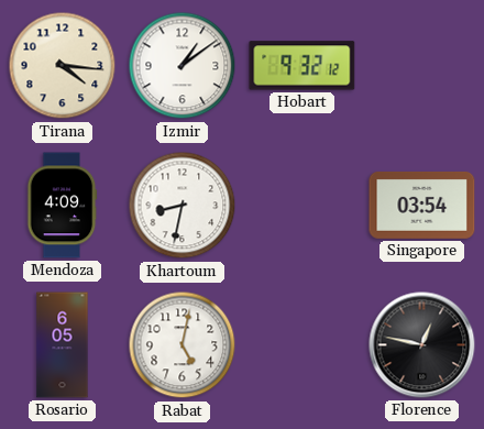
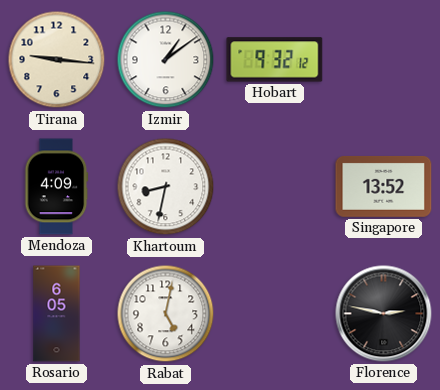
Tirana: 4:16 -> 9:16
Singapore: 03:54 -> 13:52
Florence: 12:47 -> 2:47
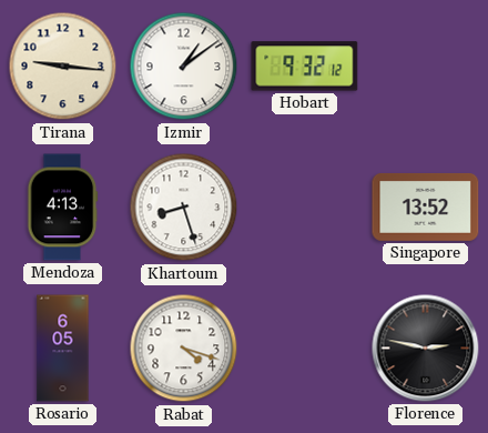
Mendoza: 4:09 -> 4:13
Khartoum: 8:32 -> 8:27
Rabat: 5:02 -> 4:18
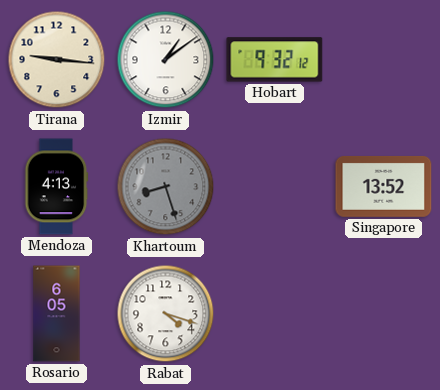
Khartoum dial: white -> grey
Florence: 2:47 -> none
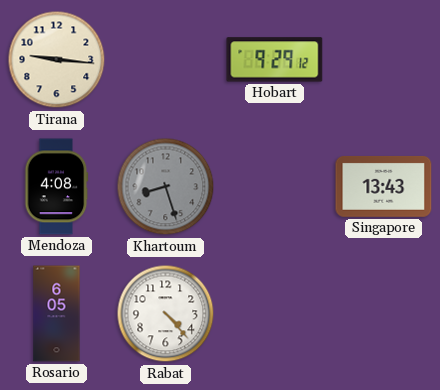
Izmir: 1:09 -> none
Hobart: 9:32 -> 9:29
Mendoza: 4:13 -> 4:08
Singapore: 13:52 -> 13:43
Rabat: 4:18 -> 4:23
